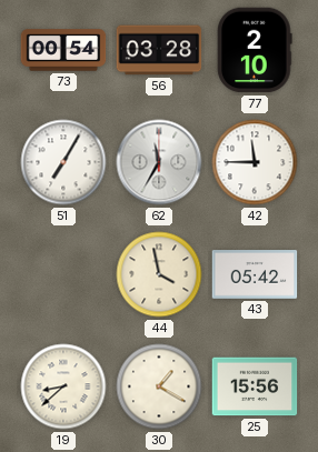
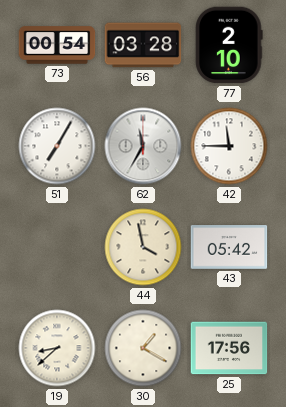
25: 15:56 -> 17:56
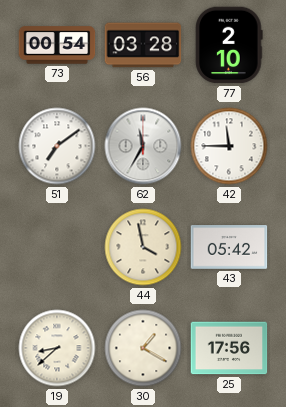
51: 7:05 -> 7:09
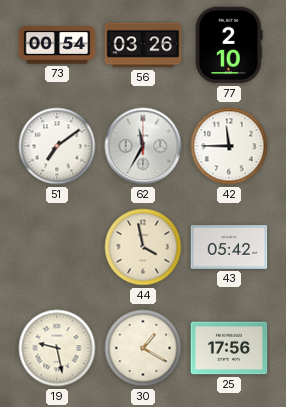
56: 03:28 -> 03:26
19: 8:38 -> 9:28
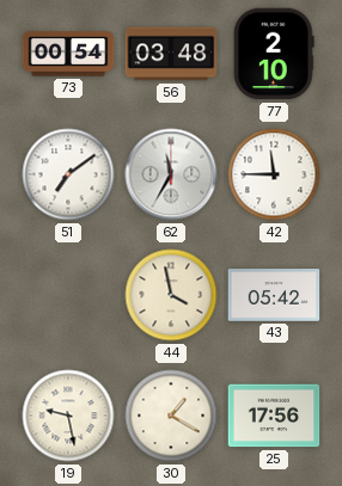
56: 03:26 -> 03:48
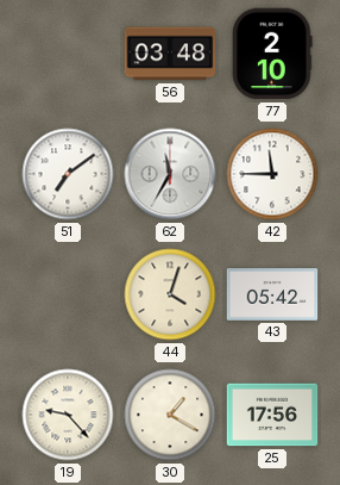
73: 00:54 -> none
44: 3:58 -> 4:03
19: 9:28 -> 9:23
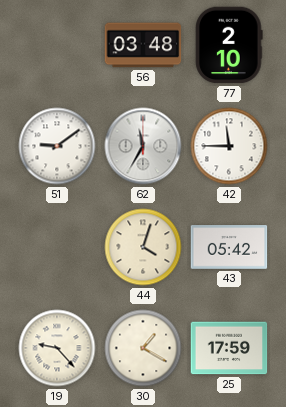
51: 7:09 -> 9:09
25: 17:56 -> 17:59
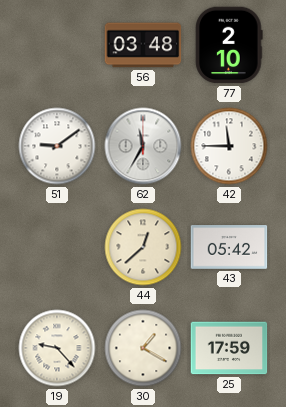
44: 4:03 -> 12:38
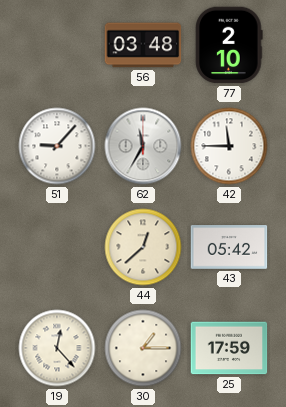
51: 9:09 -> 9:07
19: 9:23 -> 12:23
30: 1:20 -> 1:15
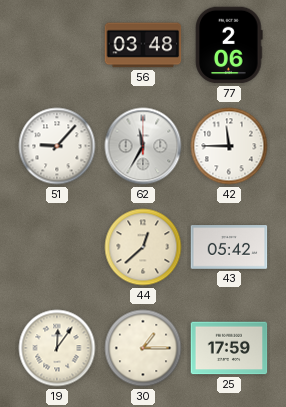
77: 2:10 -> 2:06
19: 12:23 -> 12:06
